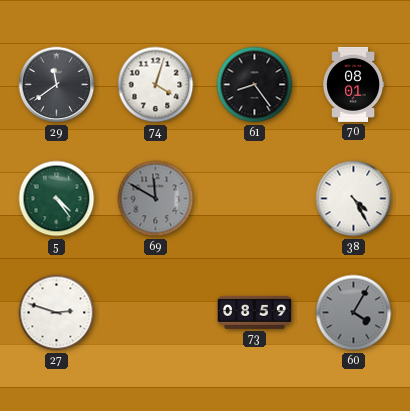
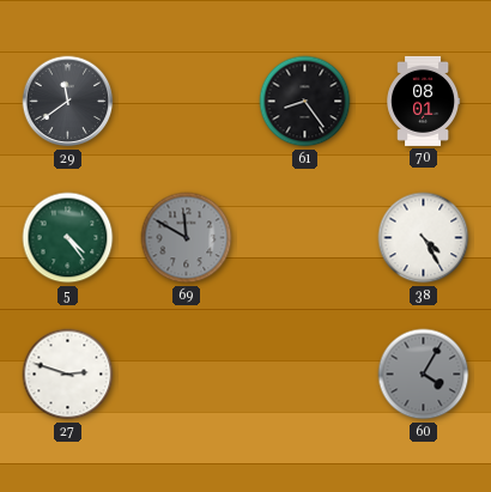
74: 4:03 -> none
73: 08:59 -> none
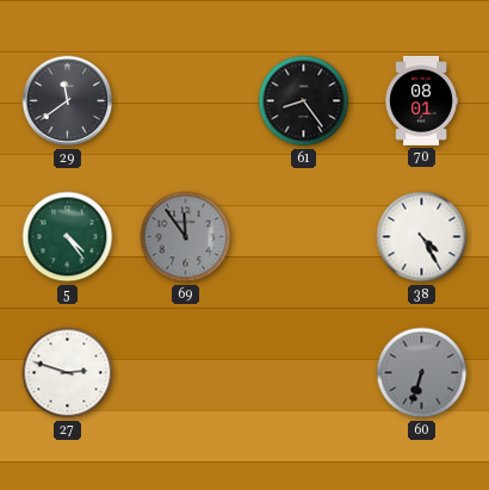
69: 11:50 -> 11:54
60: 4:05 -> 6:33
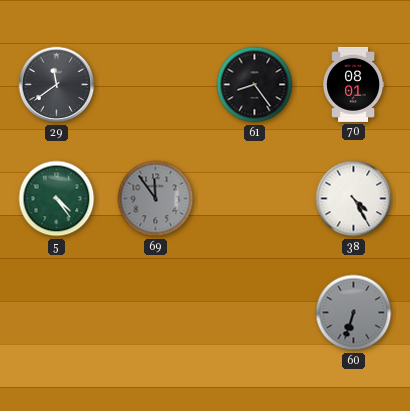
27: 2:48 -> none
